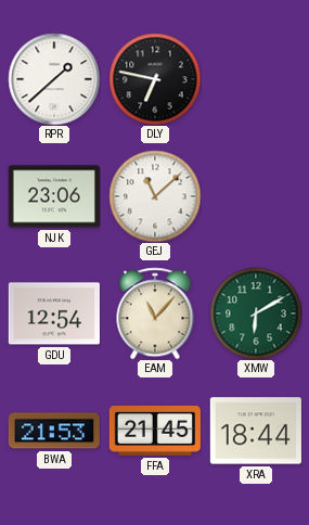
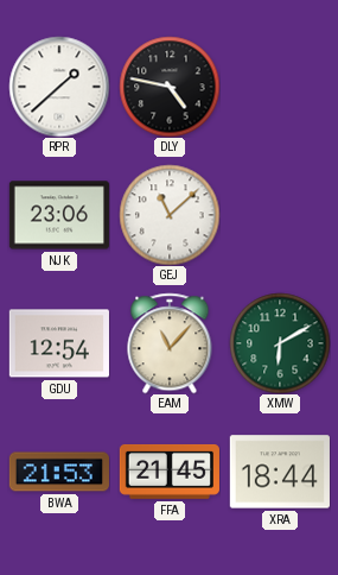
DLY: 6:47 -> 4:47
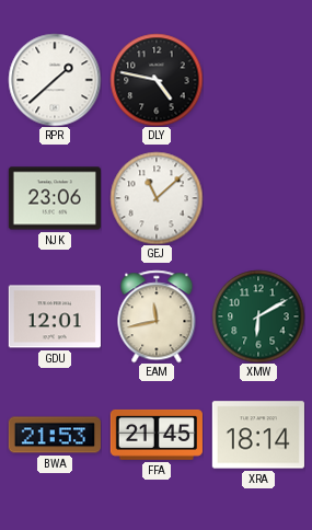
GDU: 12:54 -> 12:01
EAM: 11:07 -> 11:43
XRA: 18:44 -> 18:14
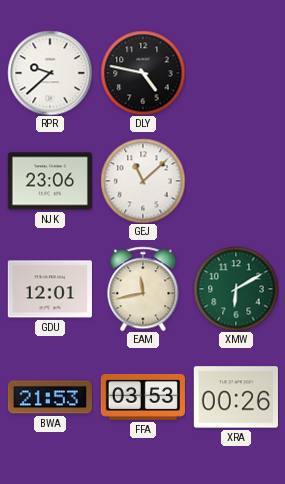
RPR: 1:38 -> 9:38
FFA: 21:45 -> 03:53
XRA: 18:14 -> 00:26
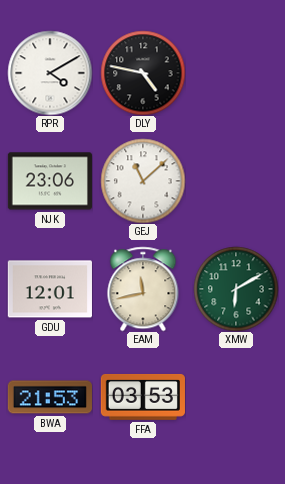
RPR: 9:38 -> 4:10
XRA: 00:26 -> none
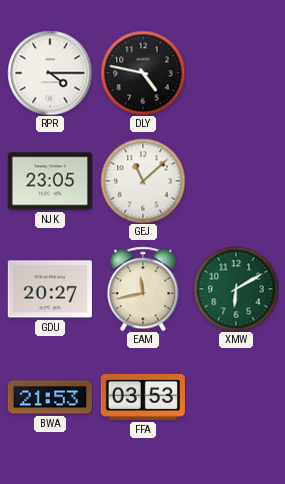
RPR: 4:10 -> 4:15
NJK: 23:06 -> 23:05
GDU: 12:01 -> 20:27
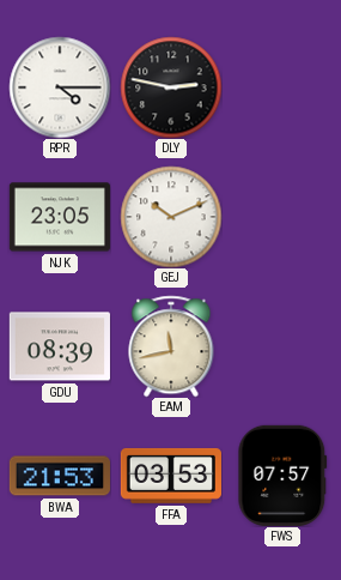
DLY: 4:47 -> 2:47
GEJ: 11:08 -> 10:11
GDU: 20:27 -> 08:39
XMW: 6:10 -> none
FWS: none -> 07:57
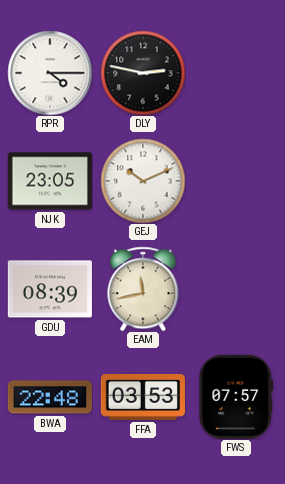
BWA: 21:53 -> 22:48
